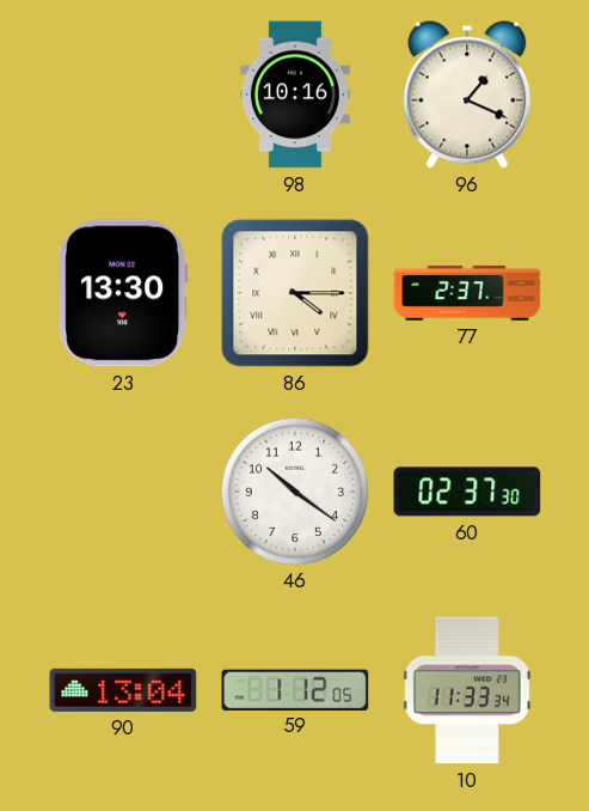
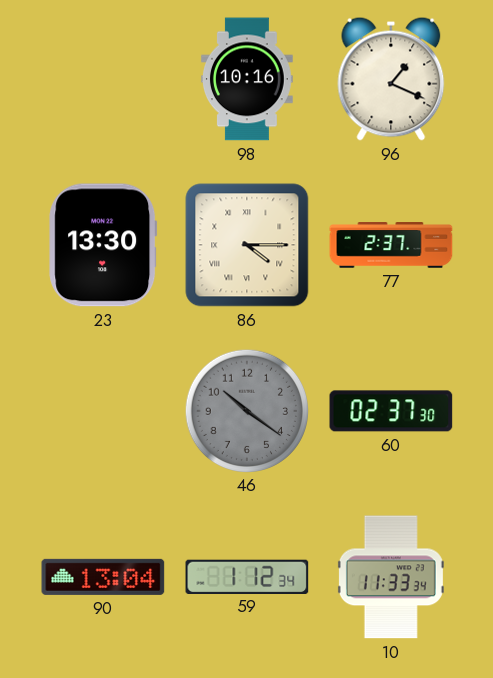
46 dial: white -> grey
59: 1:12:05 -> 1:12:34
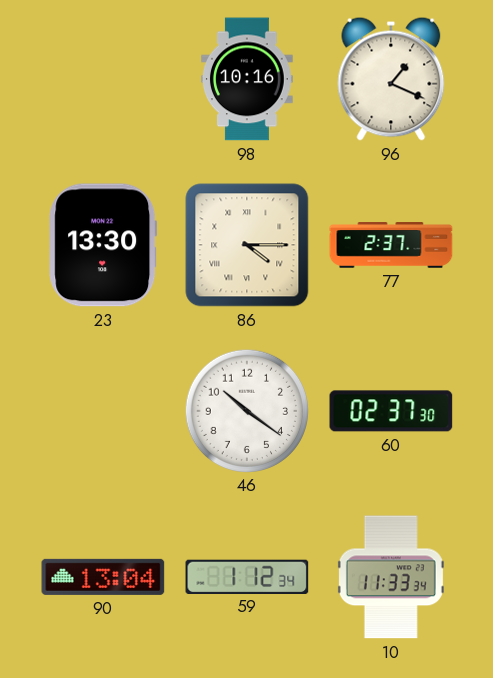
46 dial: grey -> white
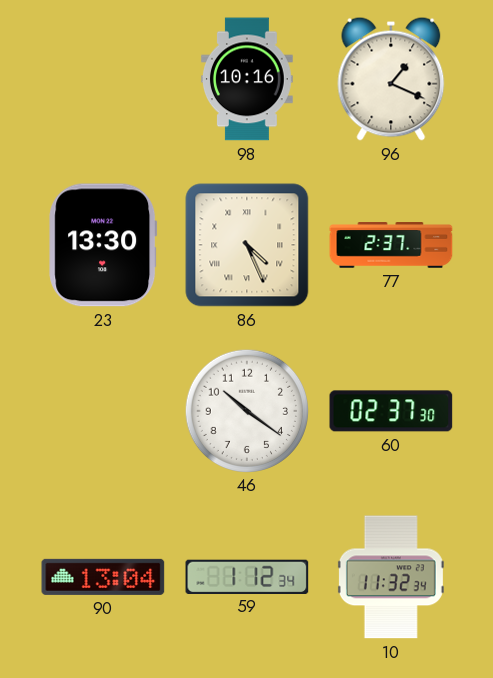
86: 4:15 -> 4:26
10: 11:33 -> 11:32
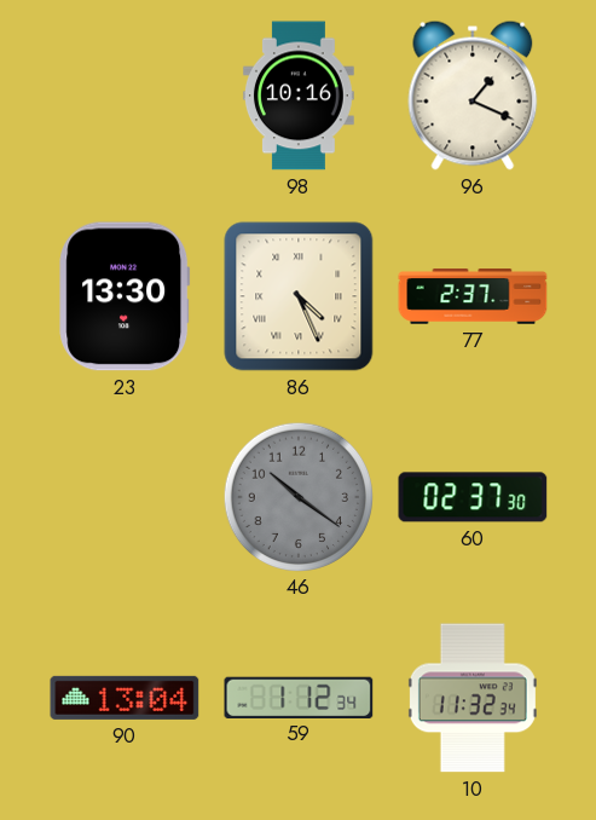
46 dial: white -> grey
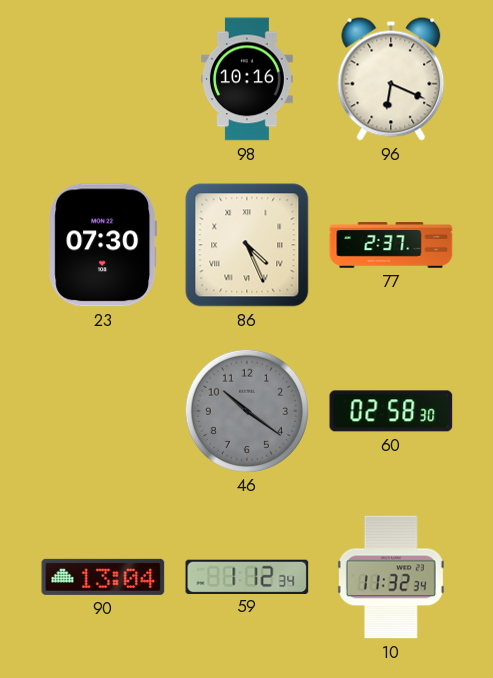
96: 1:19 -> 6:19
23: 13:30 -> 07:30
60: 02:37 -> 02:58
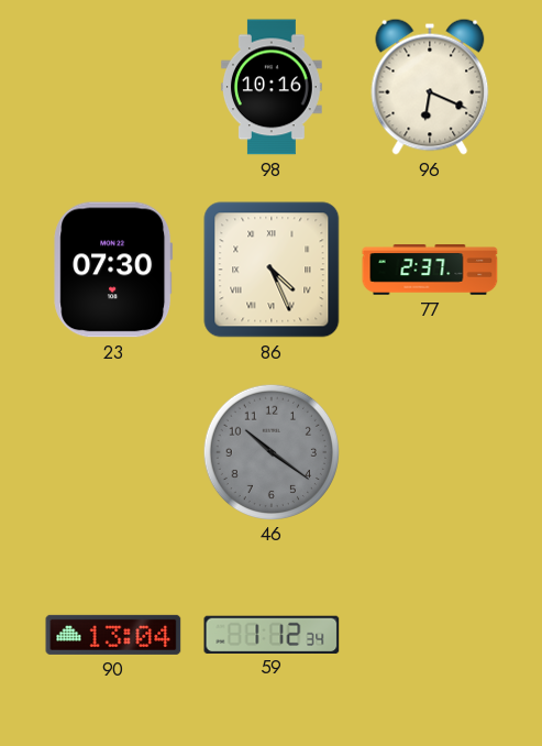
60: 02:58 -> none
10: 11:32 -> none
